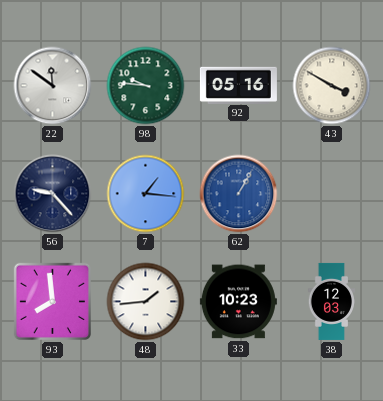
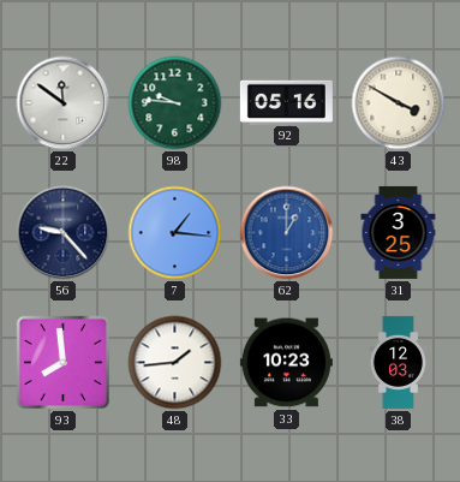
62: 1:05 -> 1:00
31: none -> 3:25
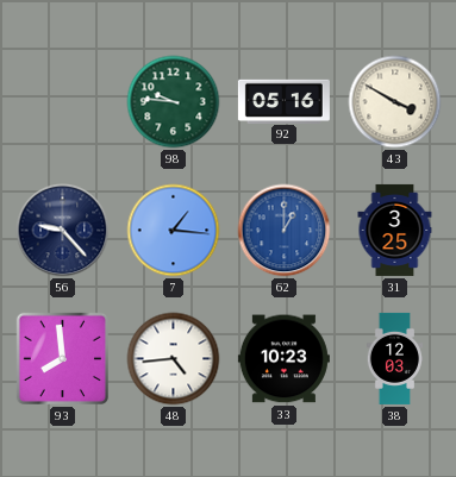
22: 11:51 -> none
48: 1:44 -> 4:44
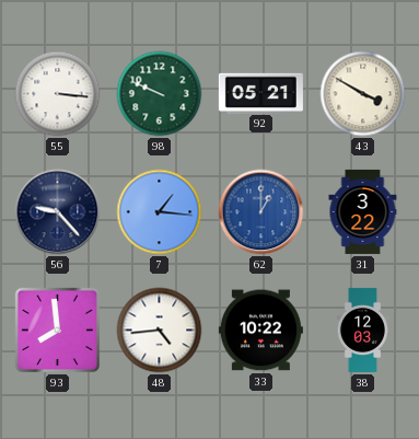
55: none -> 3:16
98: 9:46 -> 9:49
92: 05:16 -> 05:21
31: 3:25 -> 3:22
33: 10:23 -> 10:22
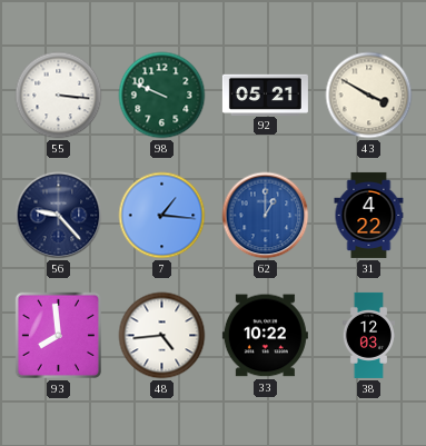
31: 3:22 -> 4:22
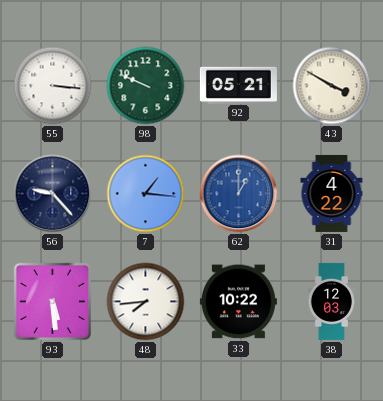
93: 7:59 -> 5:29
48: 4:44 -> 7:44
